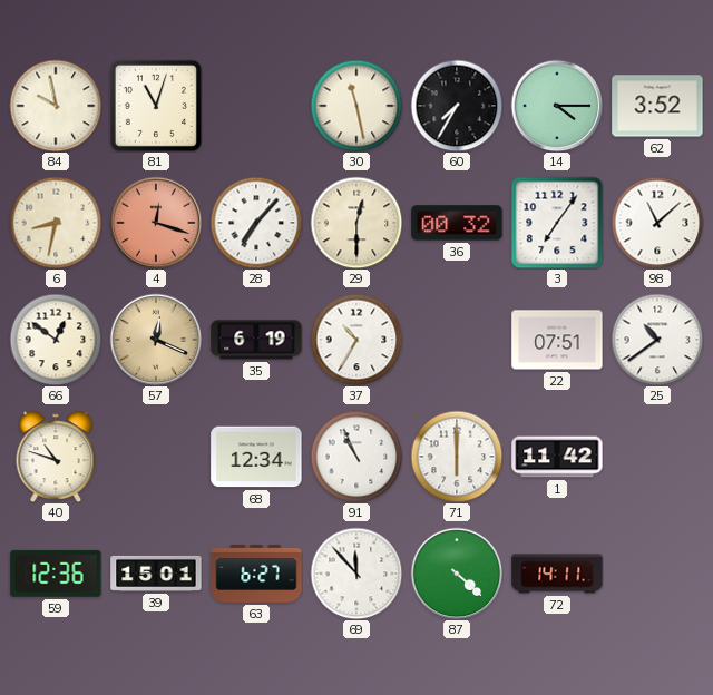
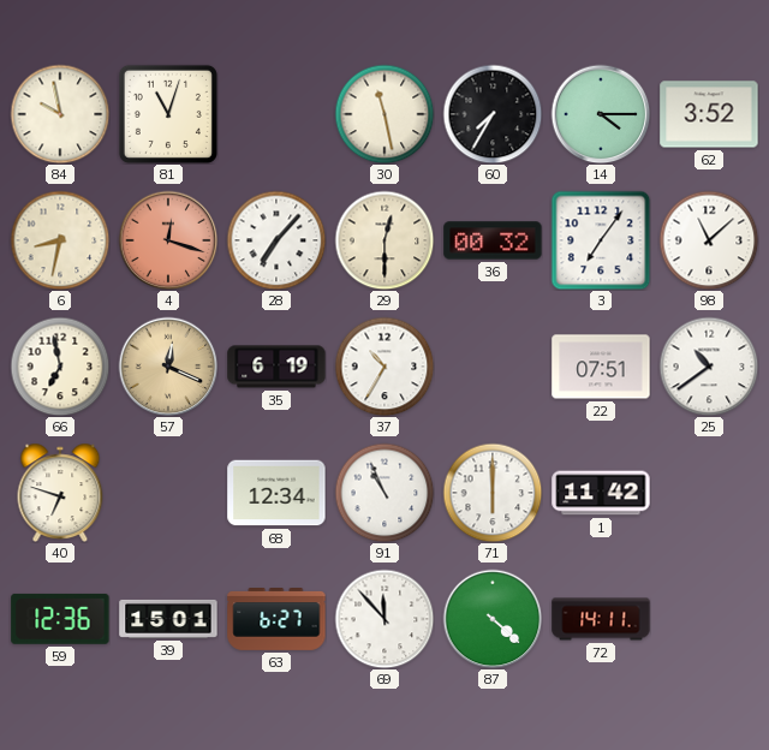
66: 12:51 -> 6:58
40: 10:48 -> 6:48
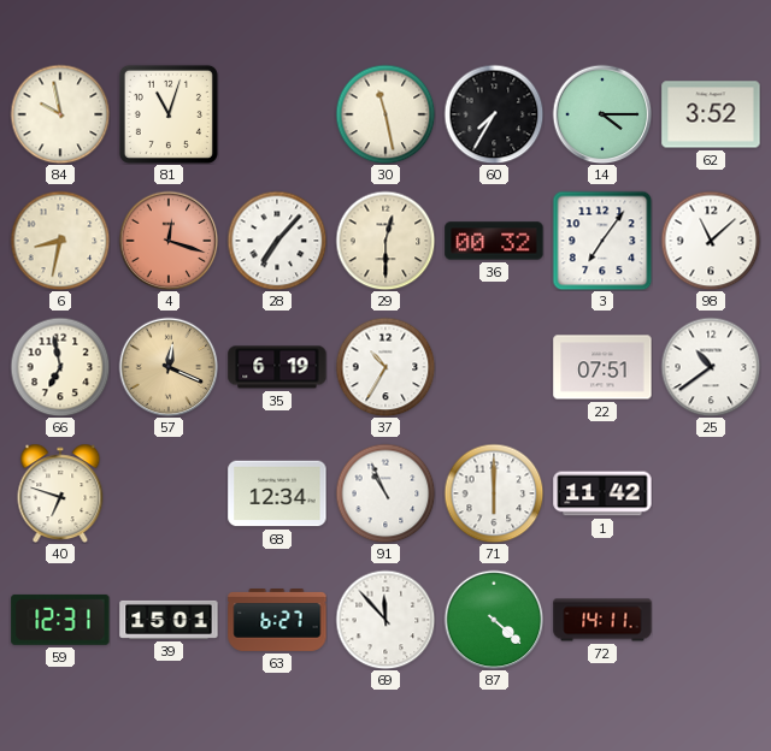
59: 12:36 -> 12:31
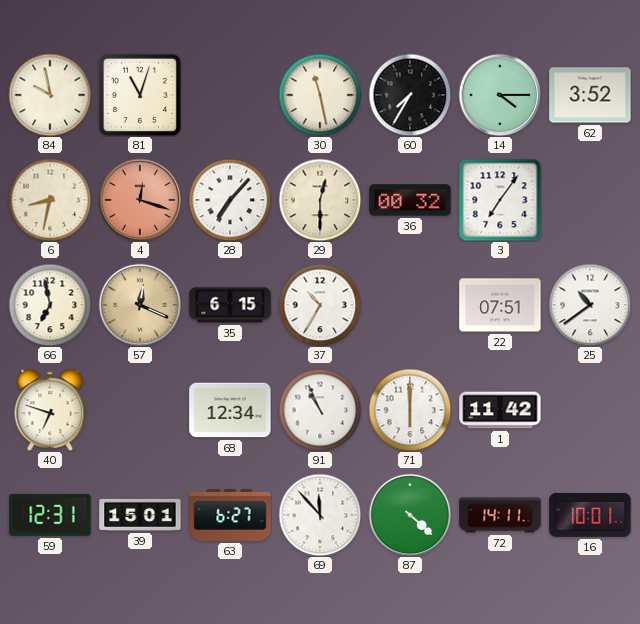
98: 11:08 -> none
35: 6:19 -> 6:15
16: none -> 10:01
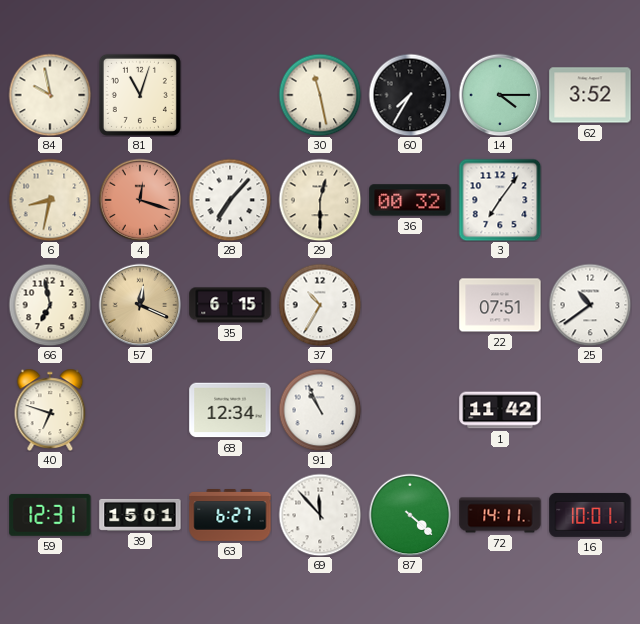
71: 6:00 -> none
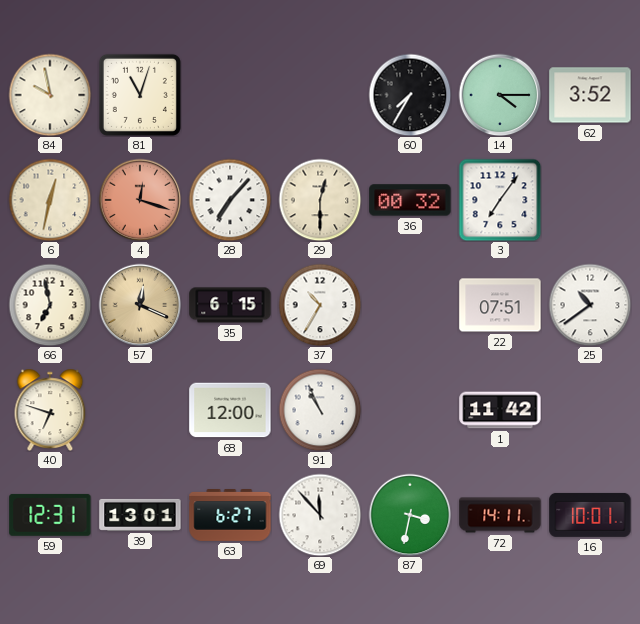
30: 11:28 -> none
6: 8:32 -> 12:32
68: 12:34 -> 12:00
39: 15:01 -> 13:01
87: 4:22 -> 3:32
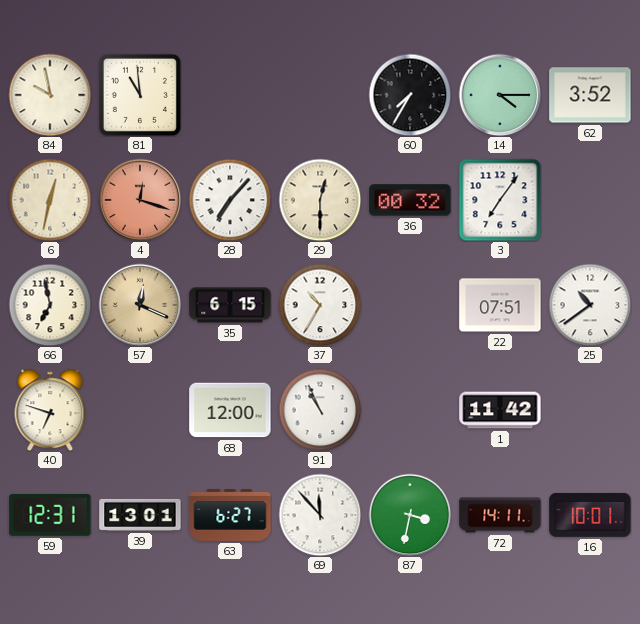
81: 11:03 -> 10:59
